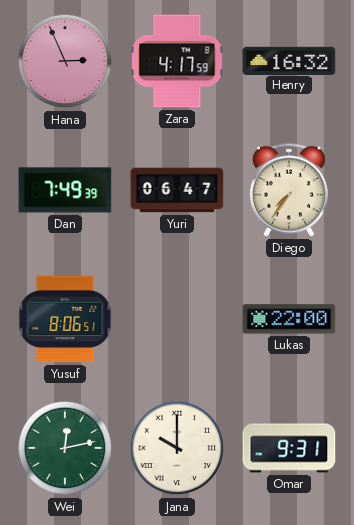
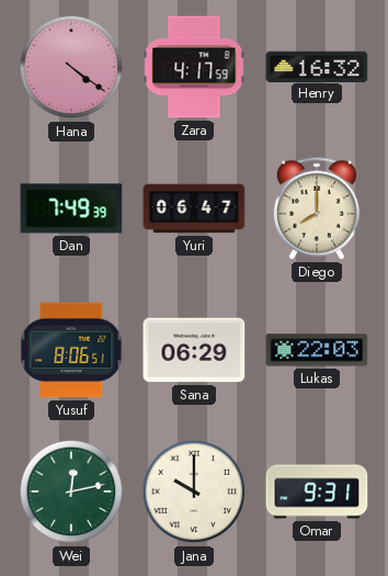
Hana: 2:56 -> 4:21
Diego: 7:36 -> 8:00
Sana: none -> 06:29
Lukas: 22:00 -> 22:03
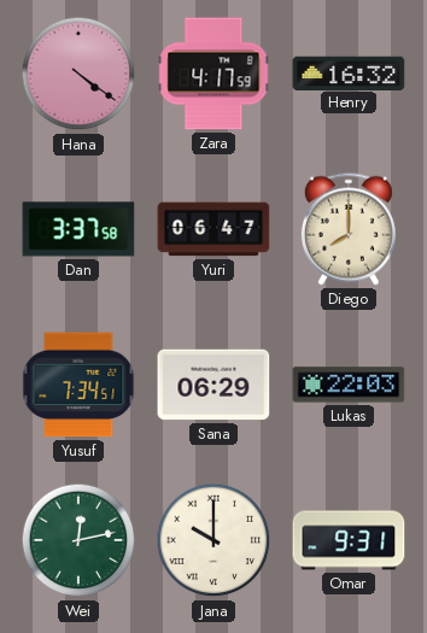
Dan: 7:49 -> 3:37
Yusuf: 8:06 -> 7:34
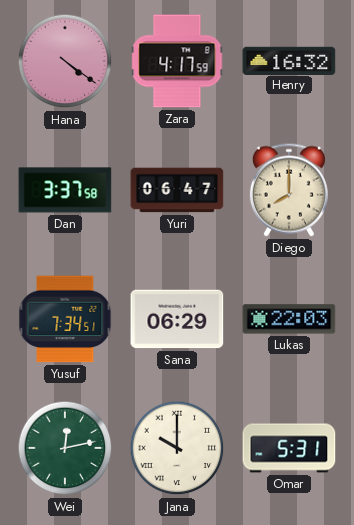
Omar: 9:31 -> 5:31
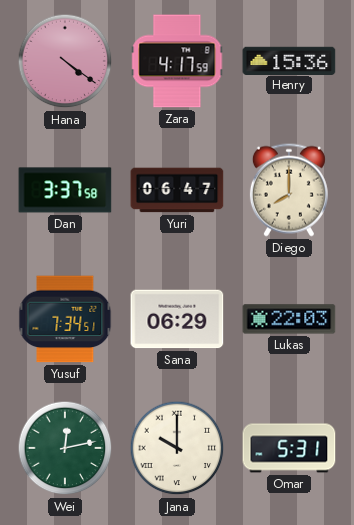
Henry: 16:32 -> 15:36
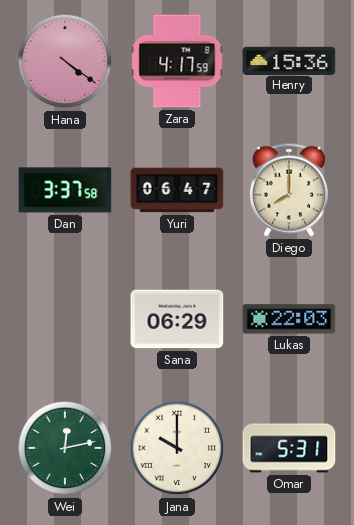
Yusuf: 7:34 -> none
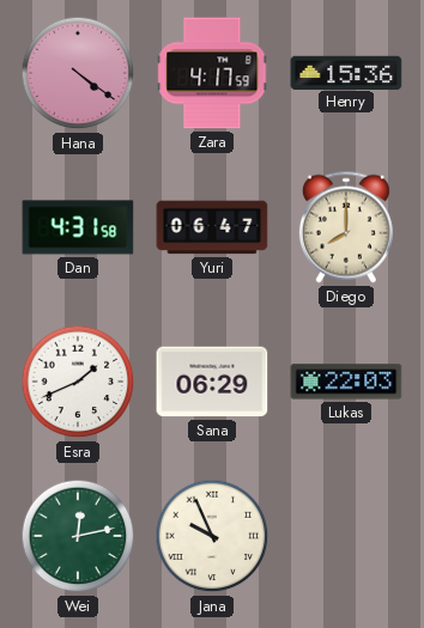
Dan: 3:37 -> 4:31
Esra: none -> 1:41
Jana: 10:00 -> 9:56
Omar: 5:31 -> none
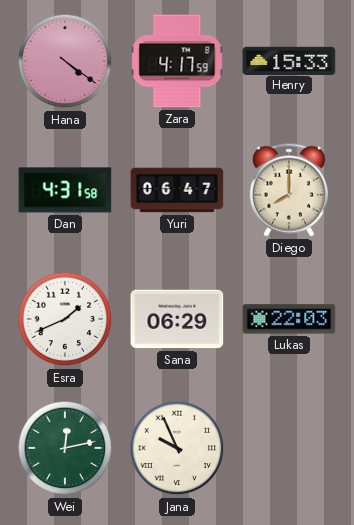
Henry: 15:36 -> 15:33
